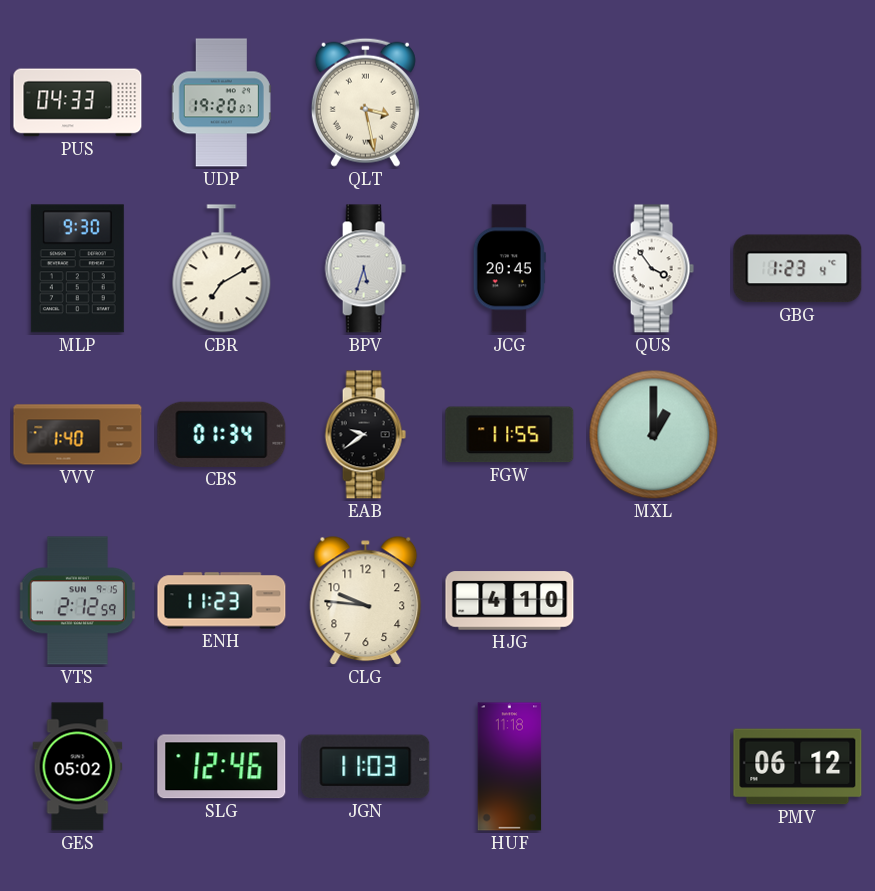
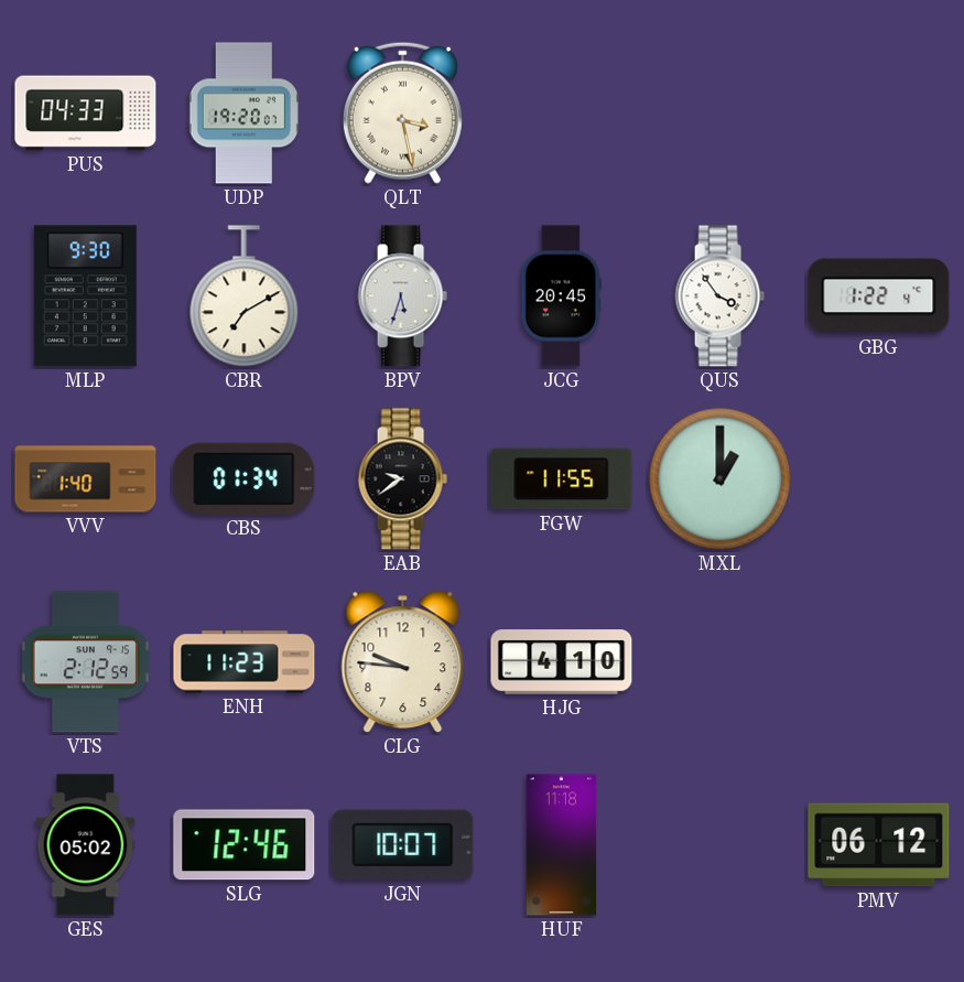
GBG: 1:23 -> 1:22
JGN: 11:03 -> 10:07
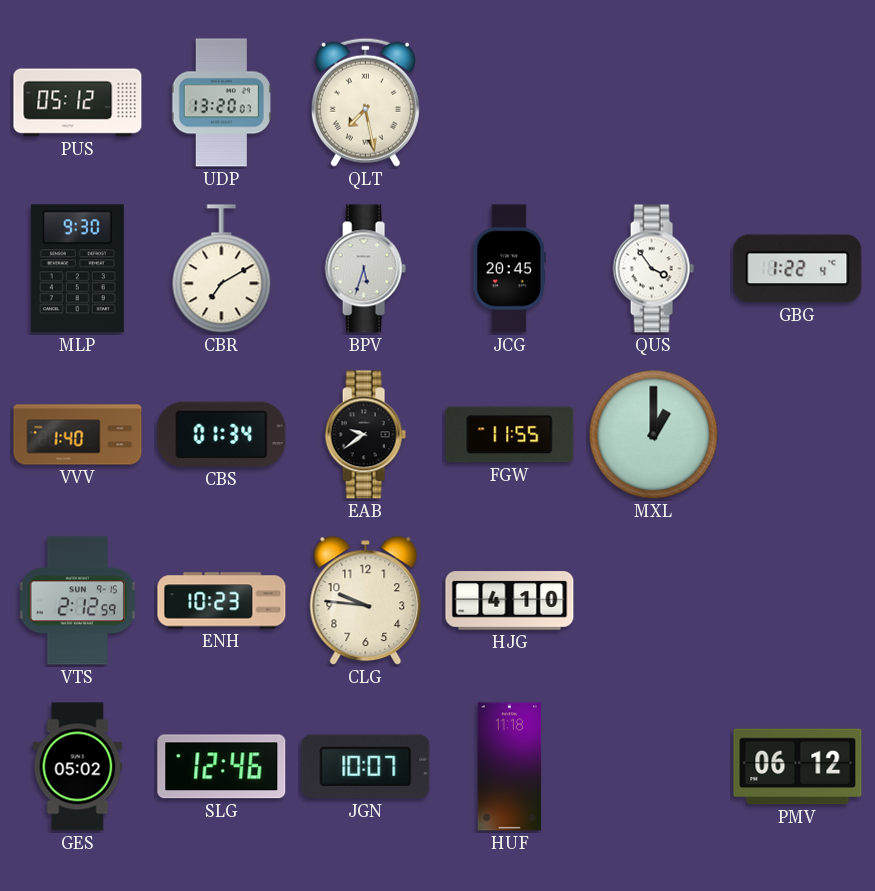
PUS: 04:33 -> 05:12
UDP: 19:20 -> 13:20
QLT: 3:28 -> 7:28
ENH: 11:23 -> 10:23
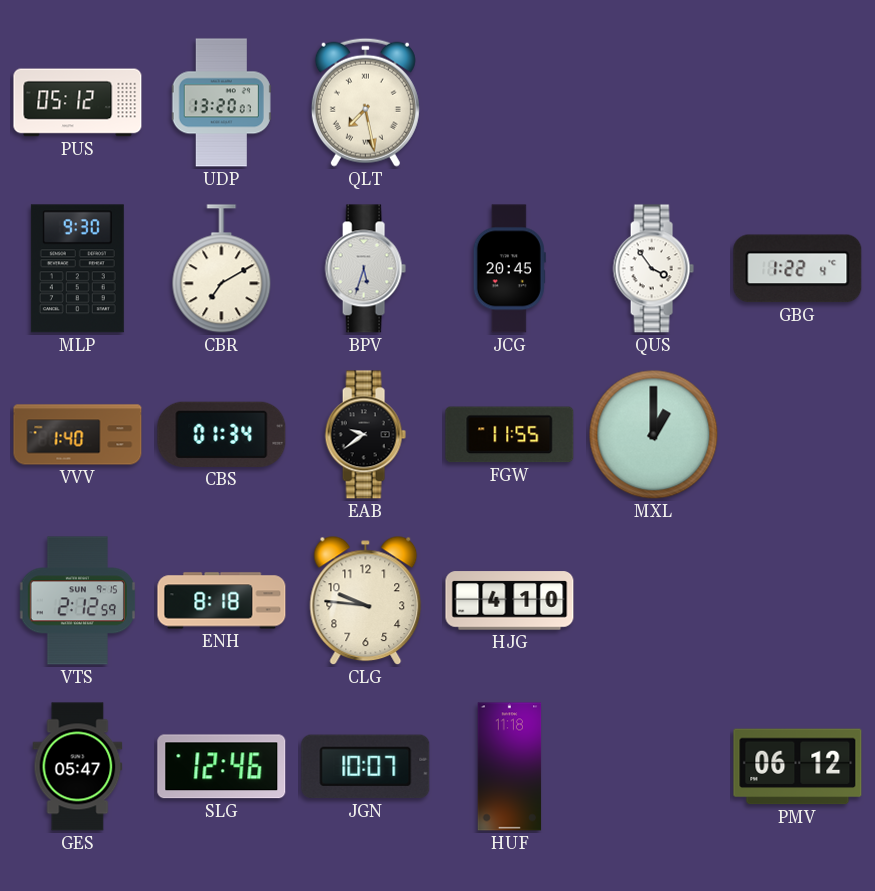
ENH: 10:23 -> 8:18
GES: 05:02 -> 05:47
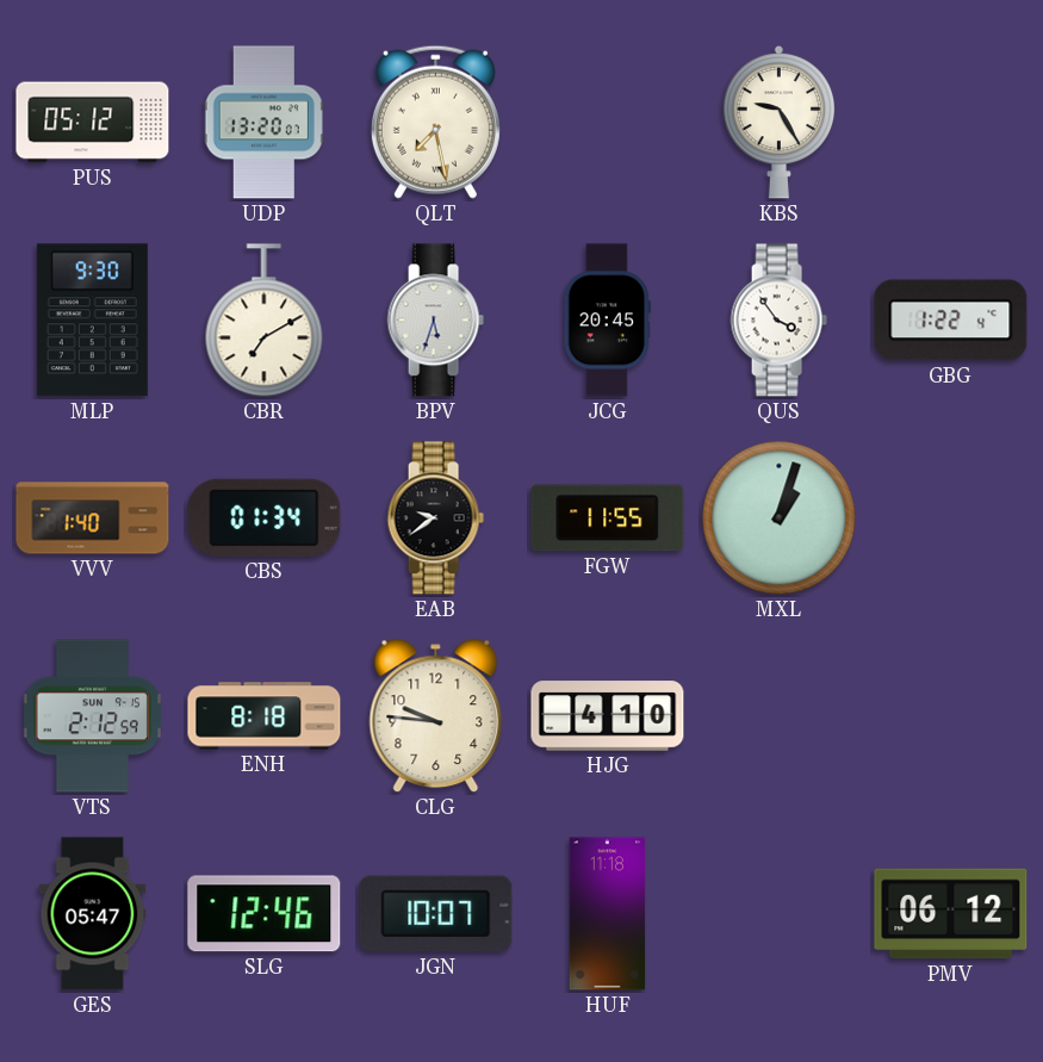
KBS: none -> 9:25
MXL: 1:00 -> 1:03
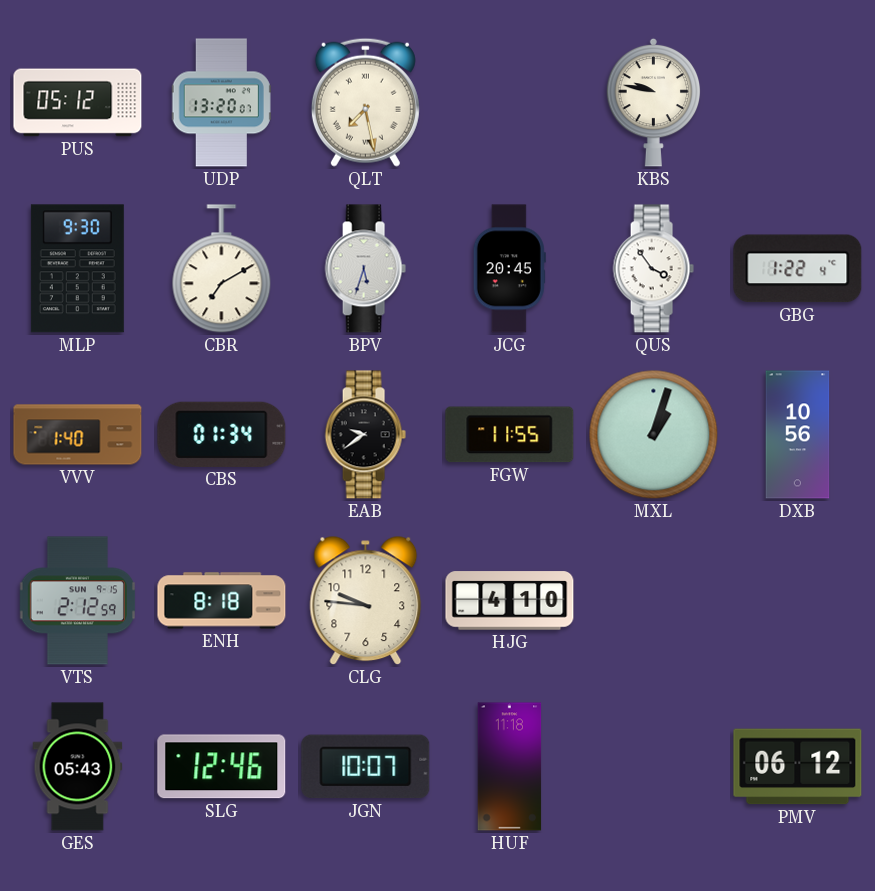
KBS: 9:25 -> 9:47
DXB: none -> 10:56
GES: 05:47 -> 05:43
